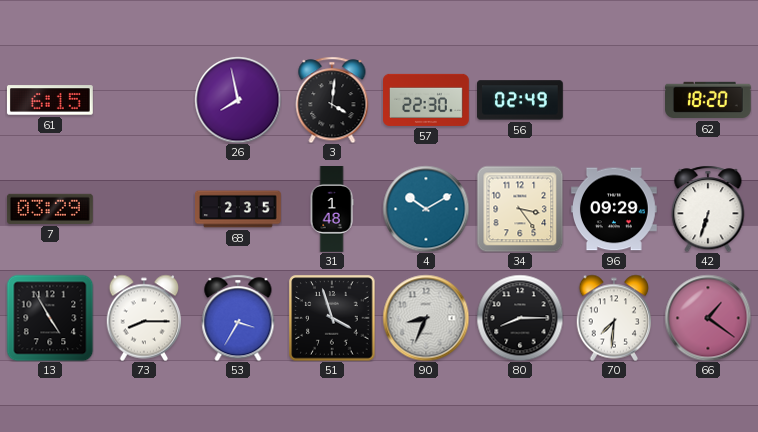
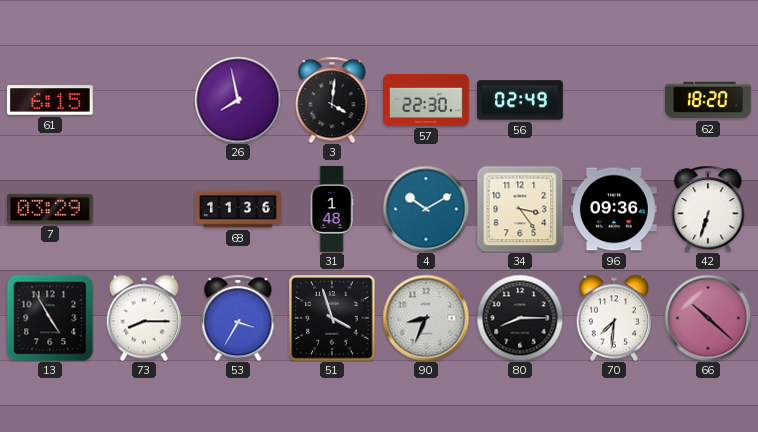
68: 2:35 -> 11:36
96: 09:29 -> 09:36
66: 1:21 -> 10:22
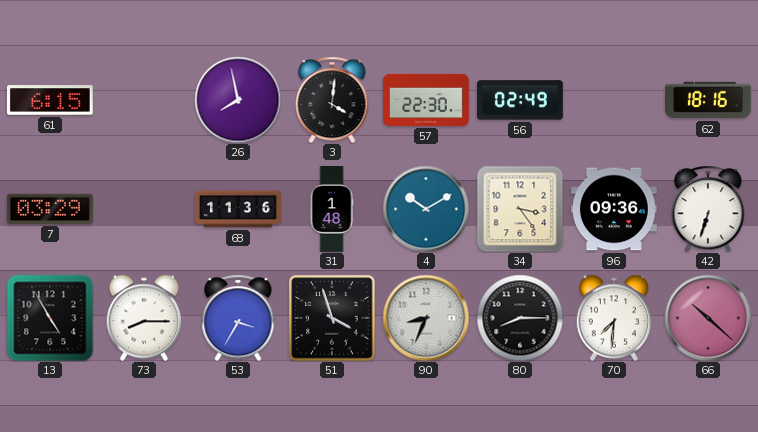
62: 18:20 -> 18:16
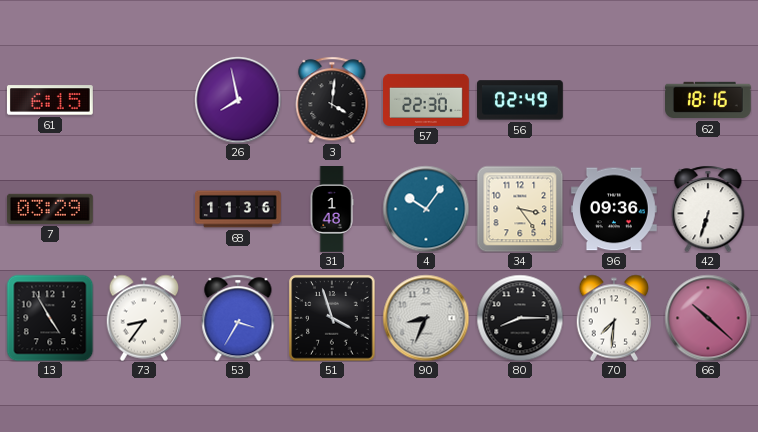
4: 10:10 -> 10:06
73: 8:15 -> 8:36
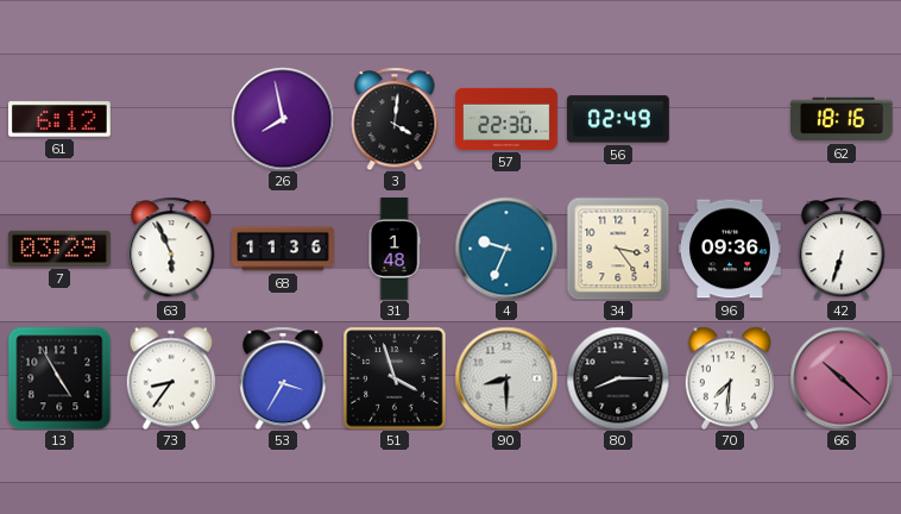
61: 6:15 -> 6:12
63: none -> 5:56
4: 10:06 -> 9:34
90: 8:34 -> 8:30
